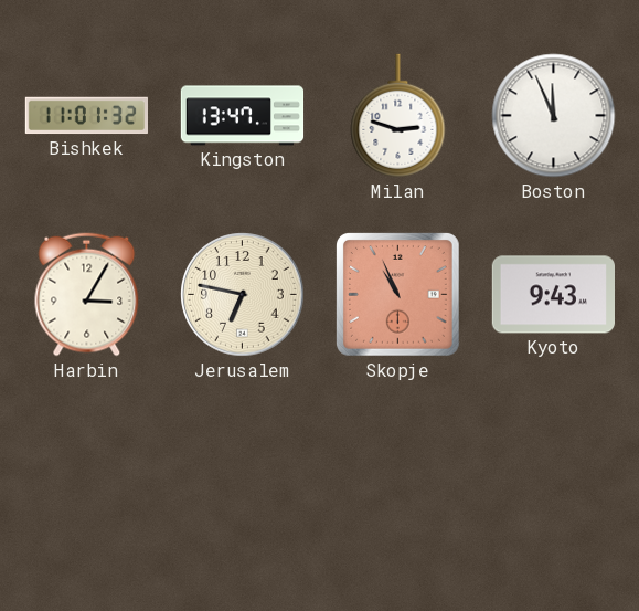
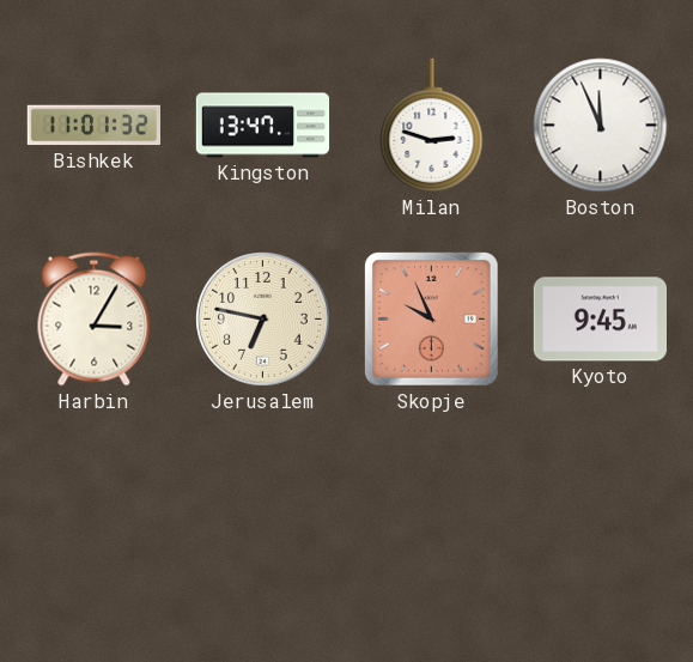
Skopje: 10:56 -> 9:56
Kyoto: 9:43 -> 9:45
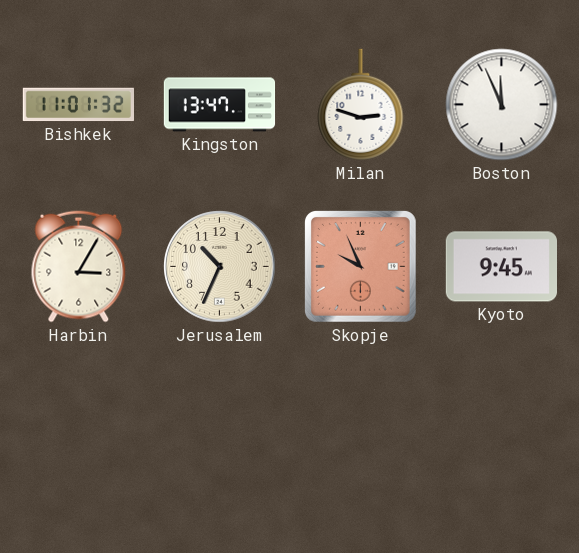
Jerusalem: 6:47 -> 10:34
